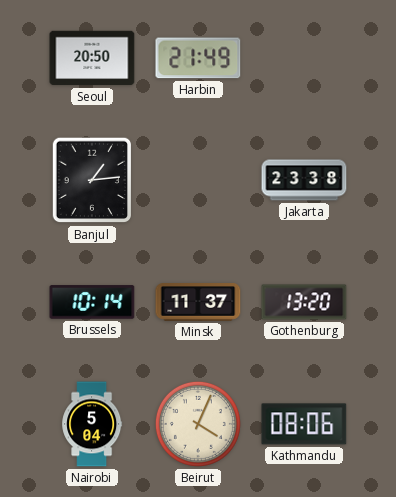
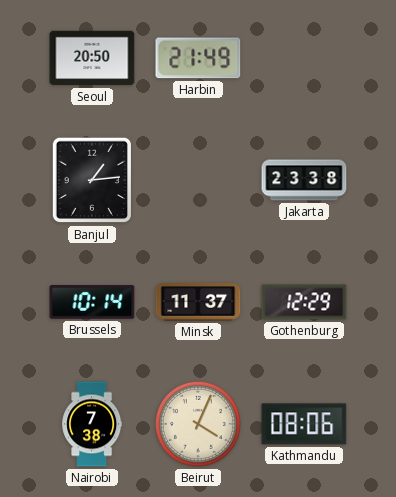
Gothenburg: 13:20 -> 12:29
Nairobi: 5:04 -> 7:38
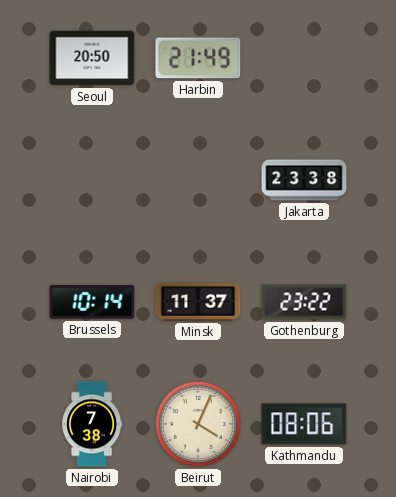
Banjul: 1:14 -> none
Gothenburg: 12:29 -> 23:22
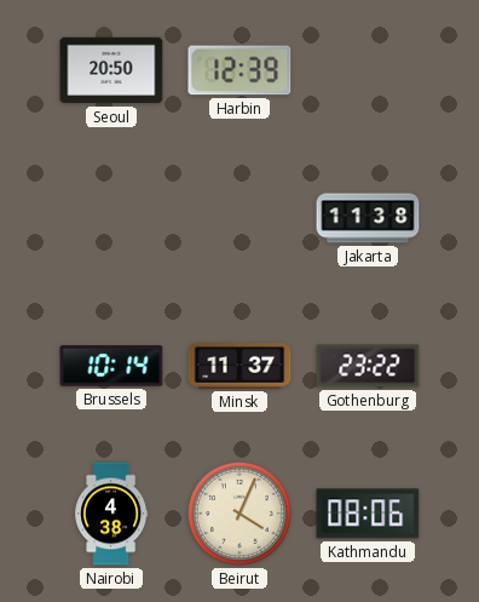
Harbin: 21:49 -> 12:39
Jakarta: 23:38 -> 11:38
Nairobi: 7:38 -> 4:38
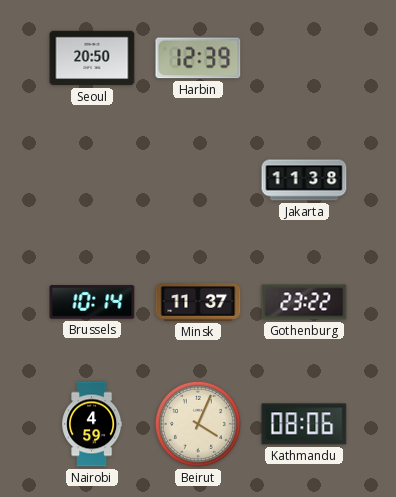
Nairobi: 4:38 -> 4:59
